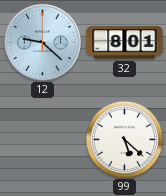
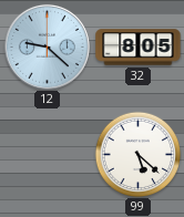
32: 8:01 -> 8:05
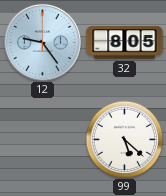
12: 9:22 -> 9:24
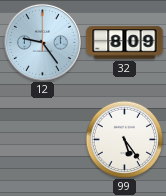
32: 8:05 -> 8:09
99: 5:22 -> 5:24
